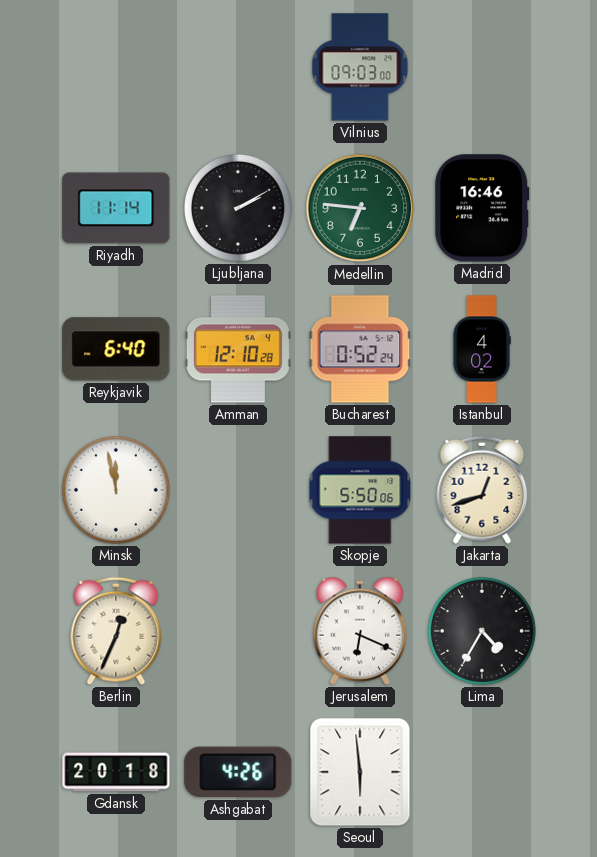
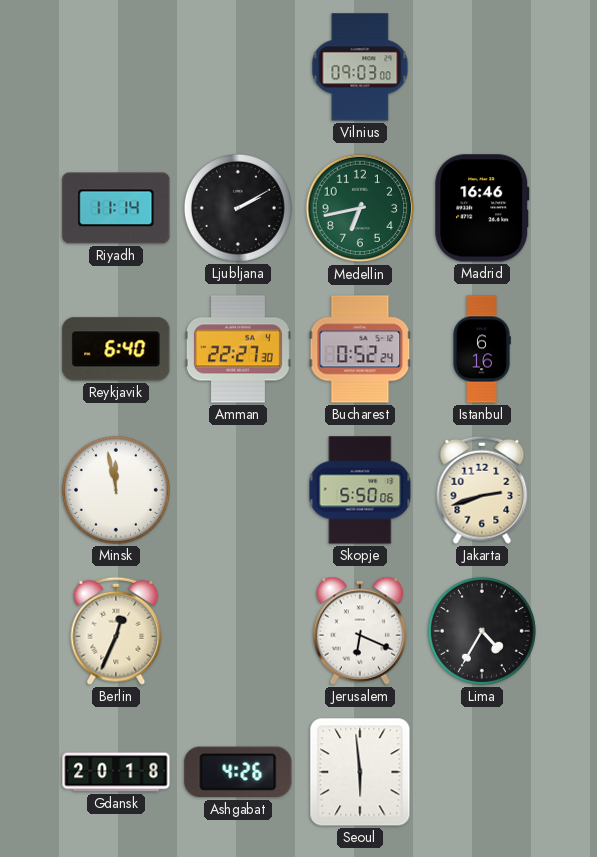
Medellin: 6:46 -> 6:43
Amman: 12:10 -> 22:27
Istanbul: 4:02 -> 6:16
Jakarta: 12:42 -> 2:42
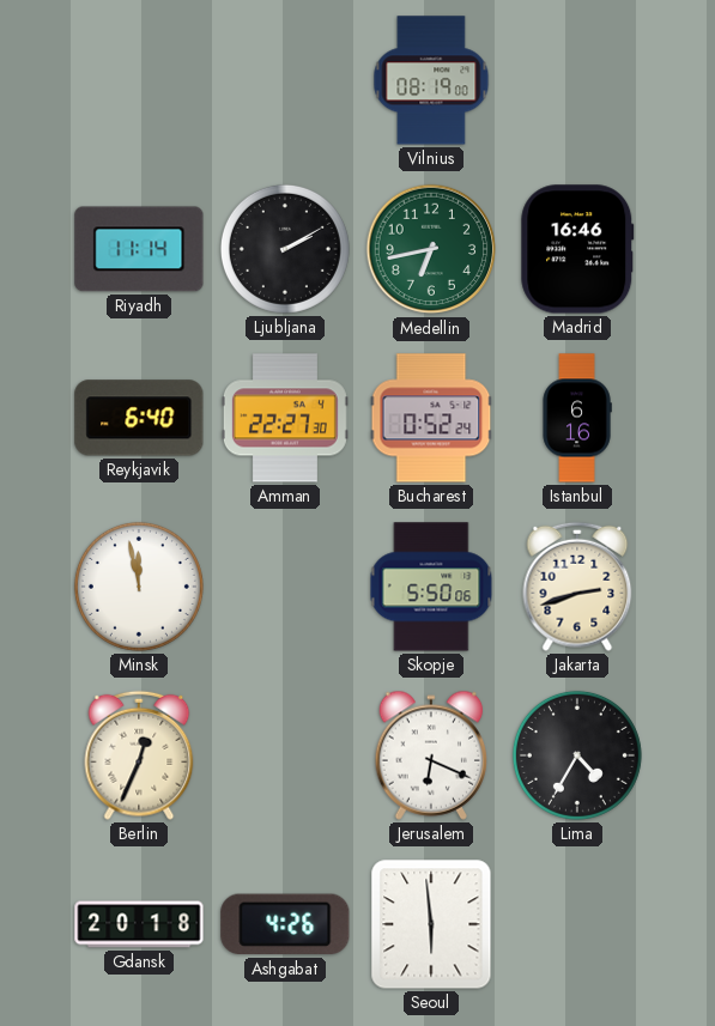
Vilnius: 09:03 -> 08:19
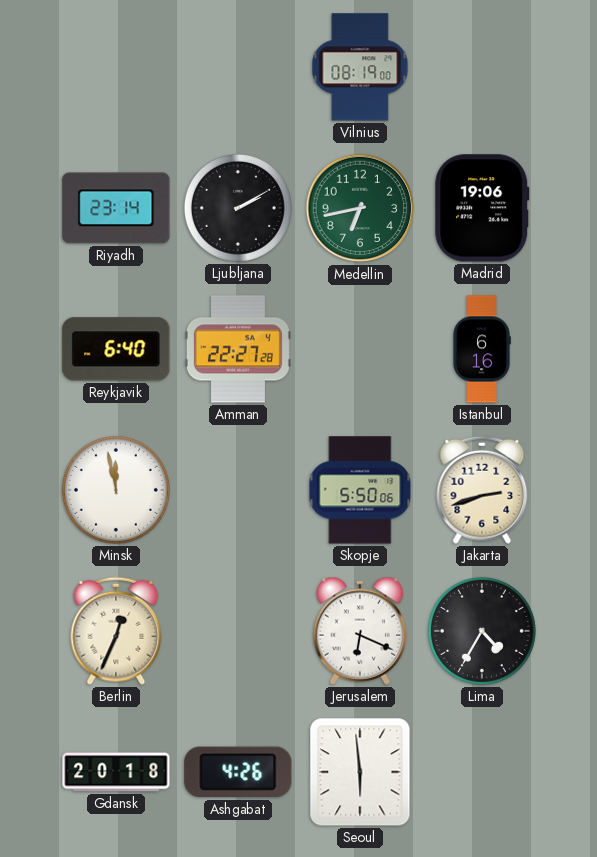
Riyadh: 11:14 -> 23:14
Madrid: 16:46 -> 19:06
Amman: 22:27:30 -> 22:27:28
Bucharest: 0:52 -> none
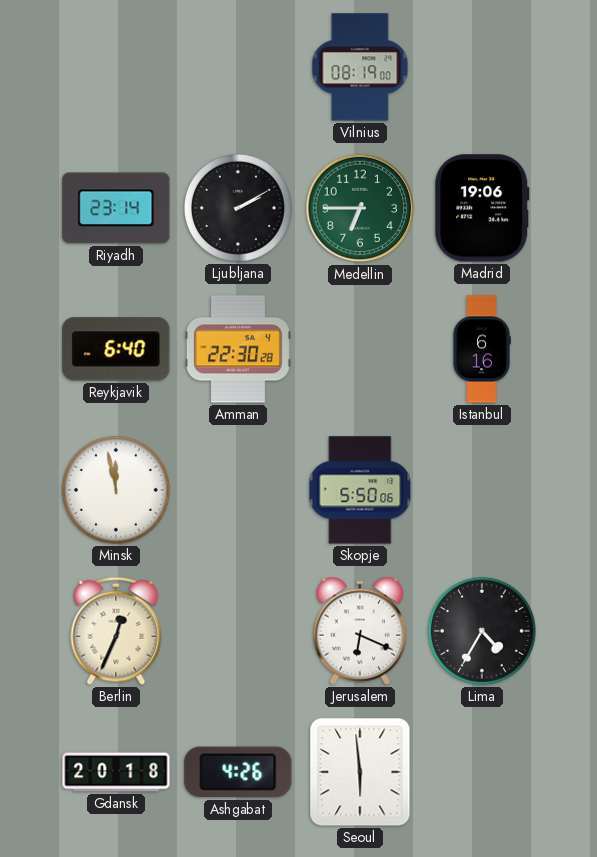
Medellin: 6:43 -> 6:45
Amman: 22:27 -> 22:30
Jakarta: 2:42 -> none
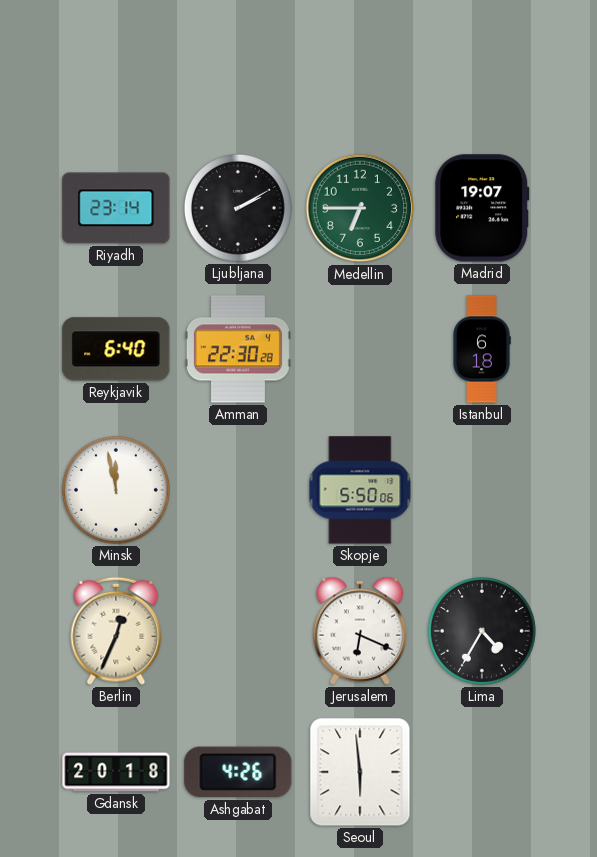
Vilnius: 08:19 -> none
Madrid: 19:06 -> 19:07
Istanbul: 6:16 -> 6:18
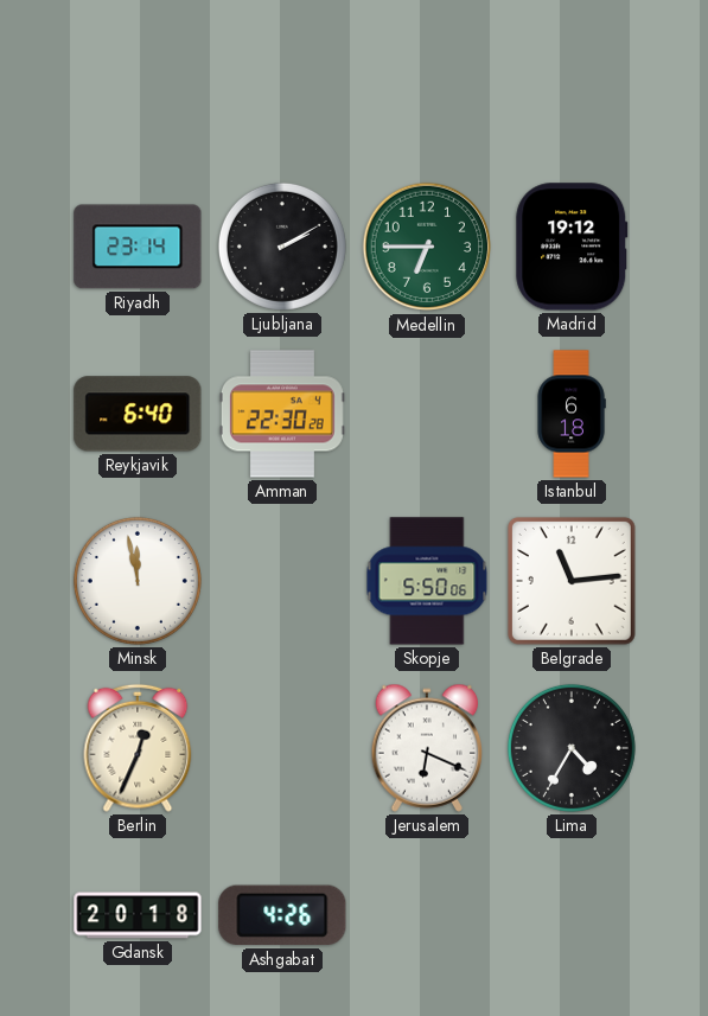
Madrid: 19:07 -> 19:12
Belgrade: none -> 11:14
Seoul: 5:59 -> none
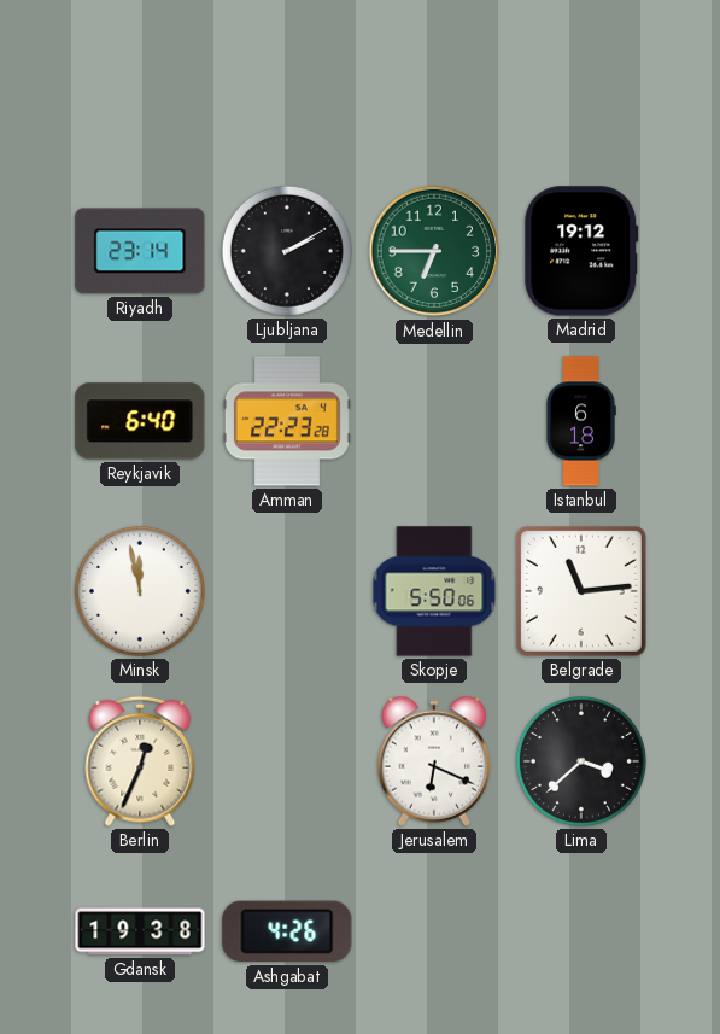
Amman: 22:30 -> 22:23
Lima: 4:35 -> 3:38
Gdansk: 20:18 -> 19:38
